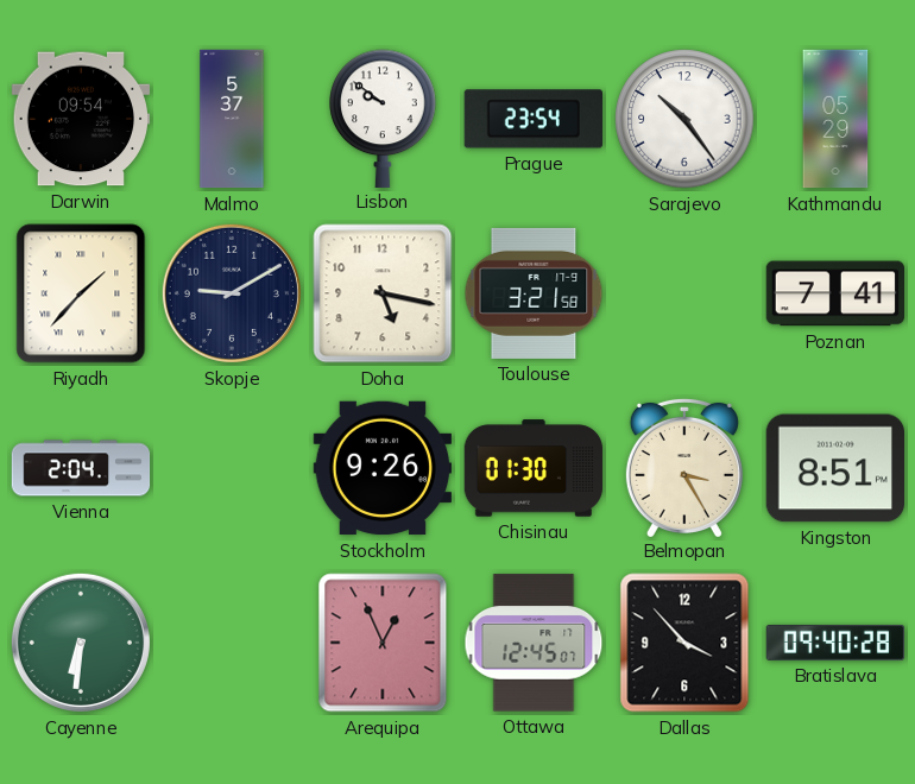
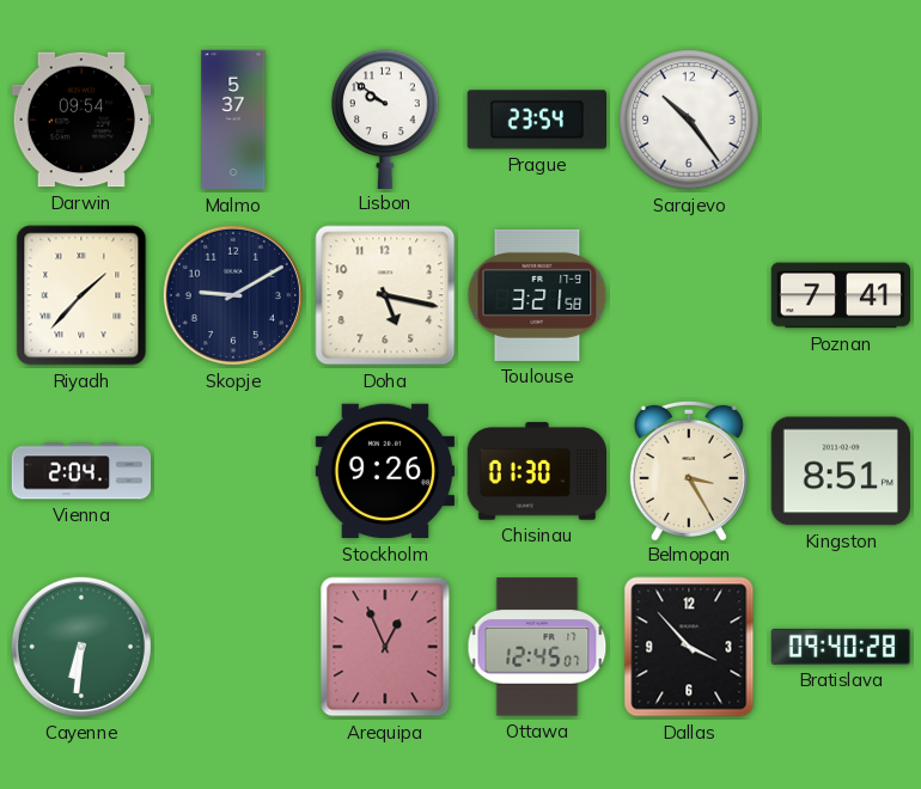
Kathmandu: 05:29 -> none
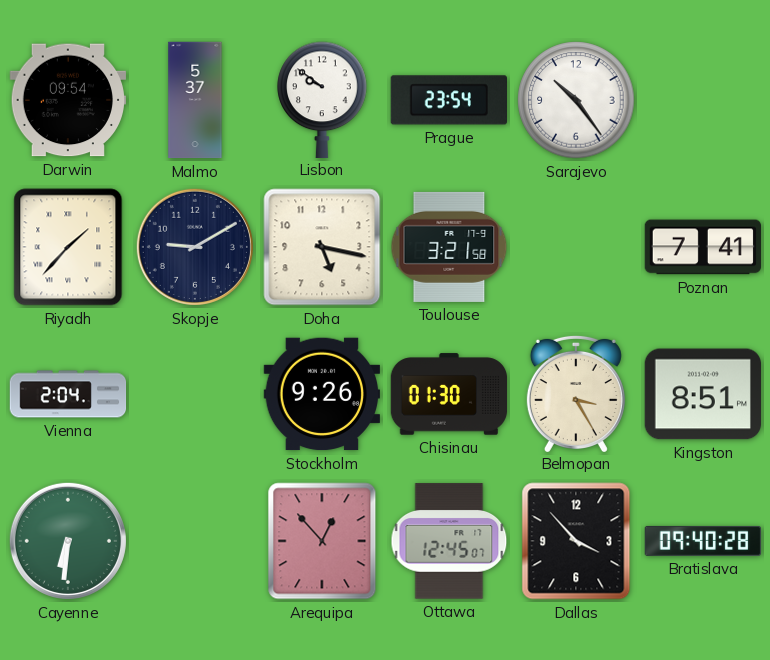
Arequipa: 12:56 -> 12:53
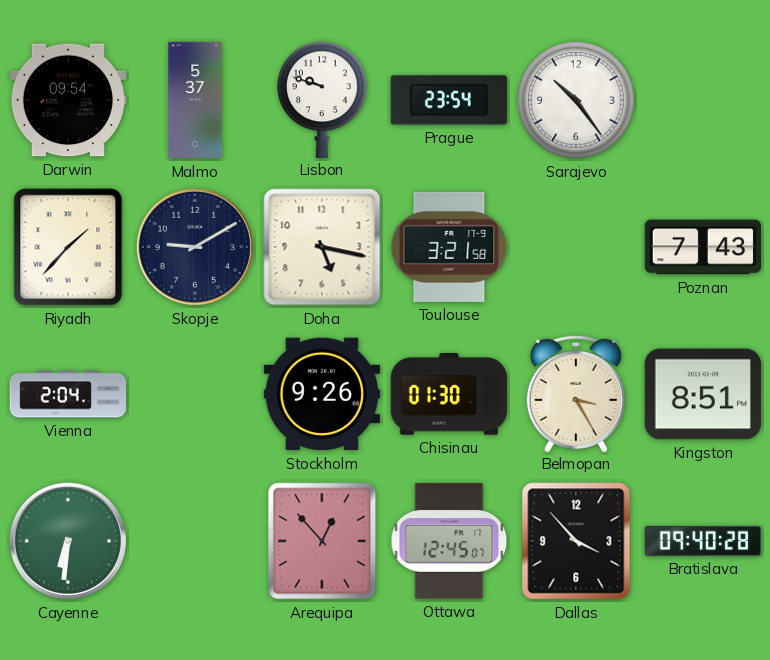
Lisbon: 9:51 -> 9:48
Poznan: 7:41 -> 7:43
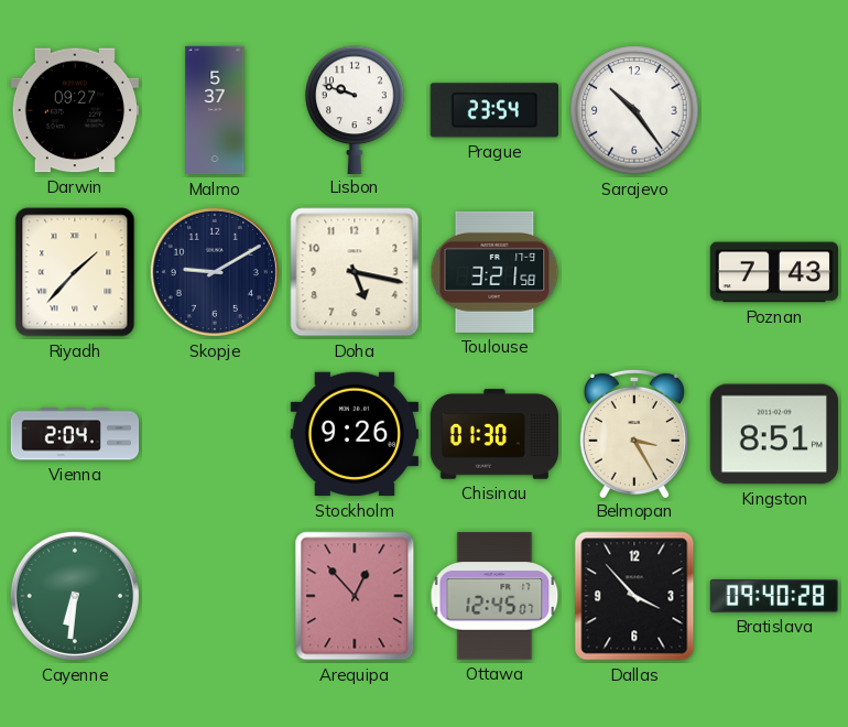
Darwin: 09:54 -> 09:27
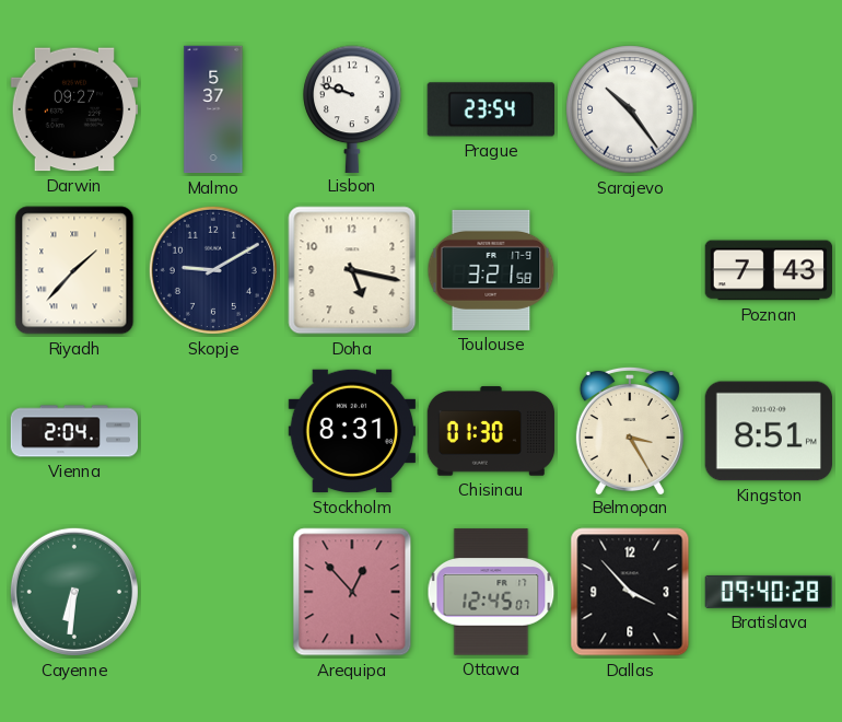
Stockholm: 9:26 -> 8:31
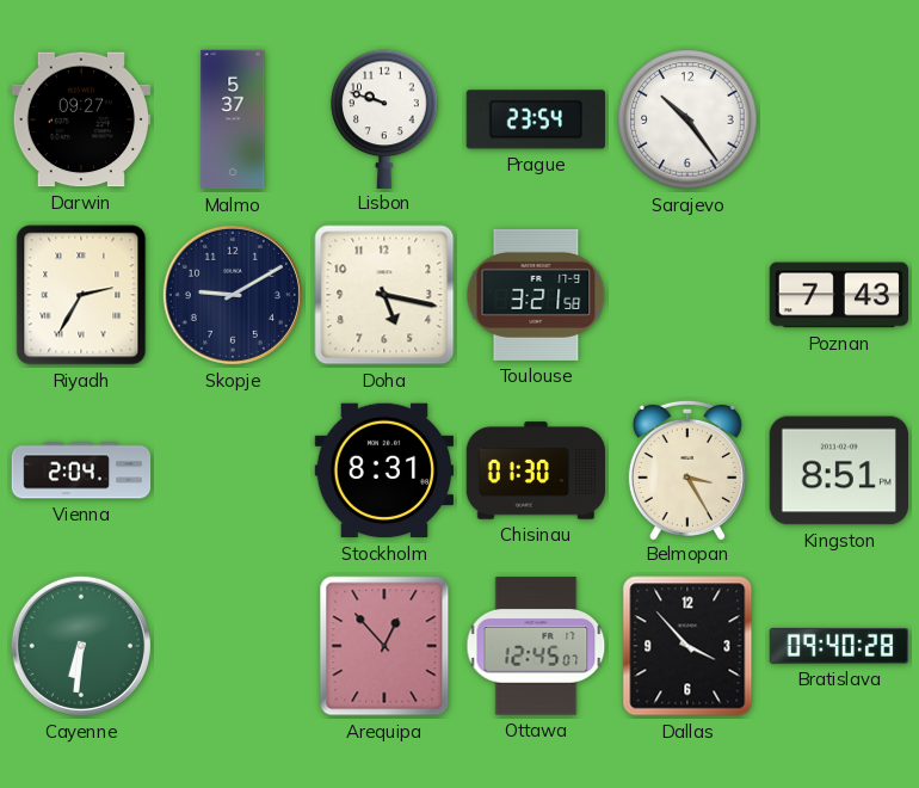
Riyadh: 1:37 -> 2:35
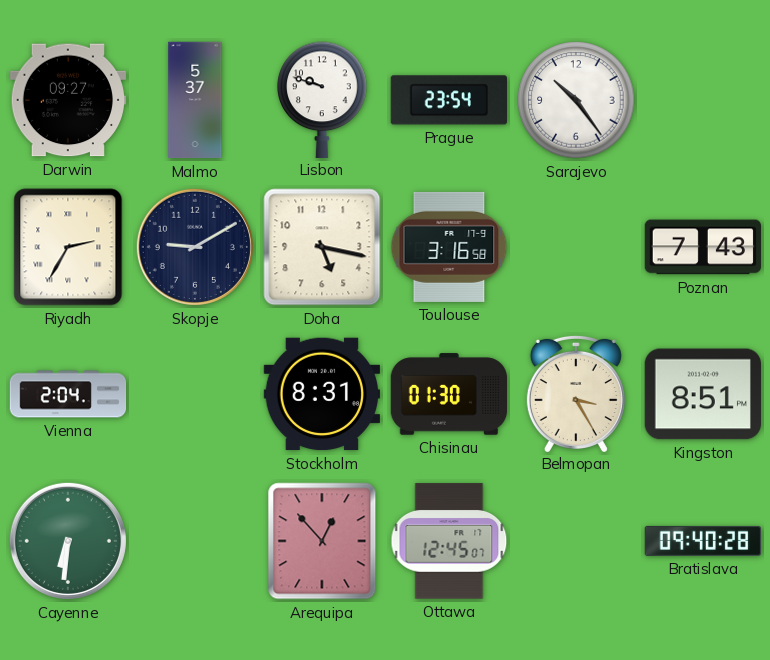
Toulouse: 3:21 -> 3:16
Dallas: 3:53 -> none
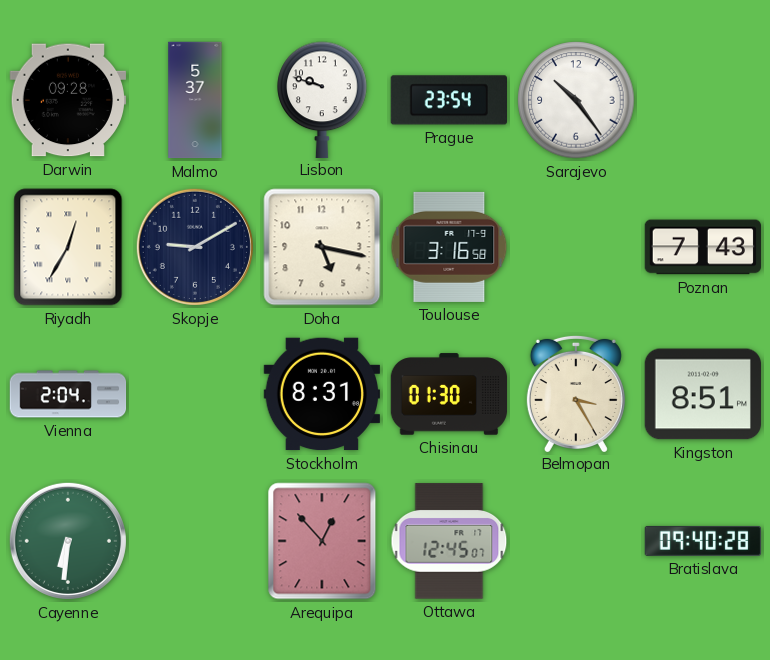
Darwin: 09:27 -> 09:28
Riyadh: 2:35 -> 12:35
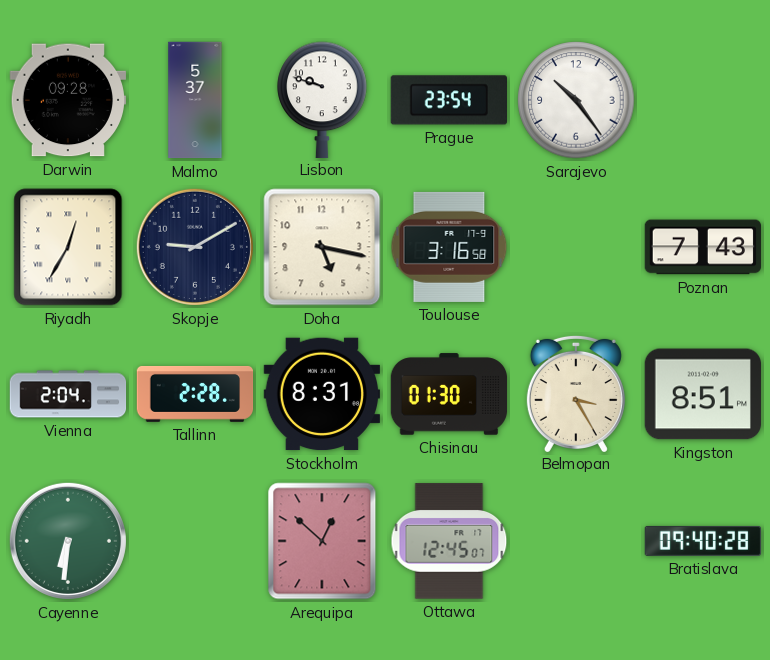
Tallinn: none -> 2:28
Arequipa: 12:53 -> 12:52
